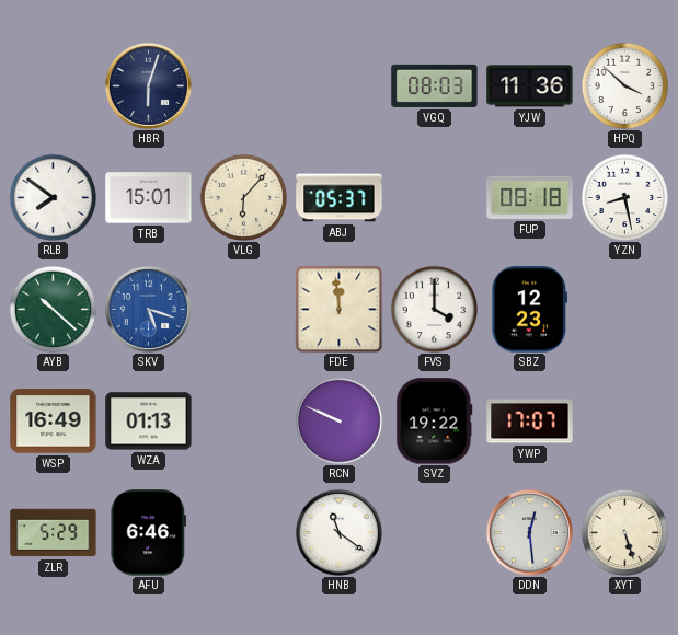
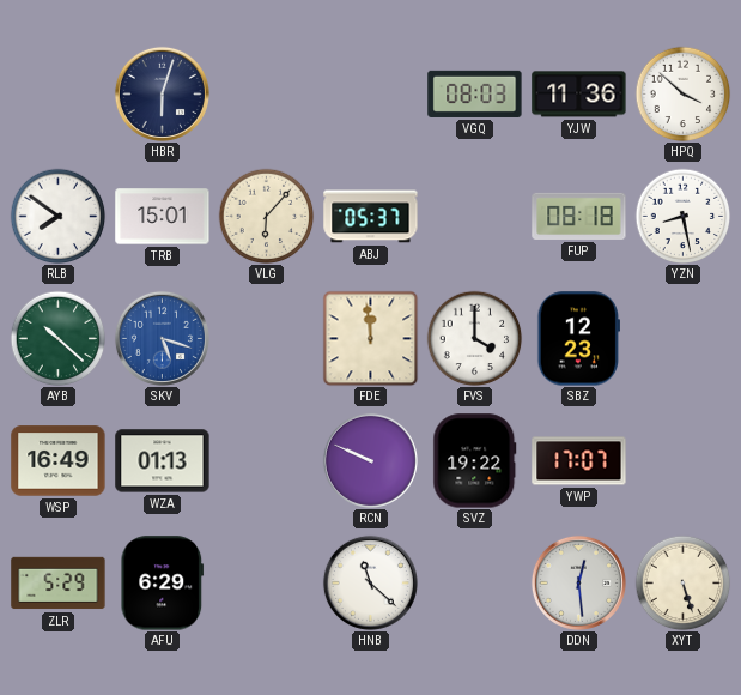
AFU: 6:46 -> 6:29
HNB: 11:21 -> 11:22
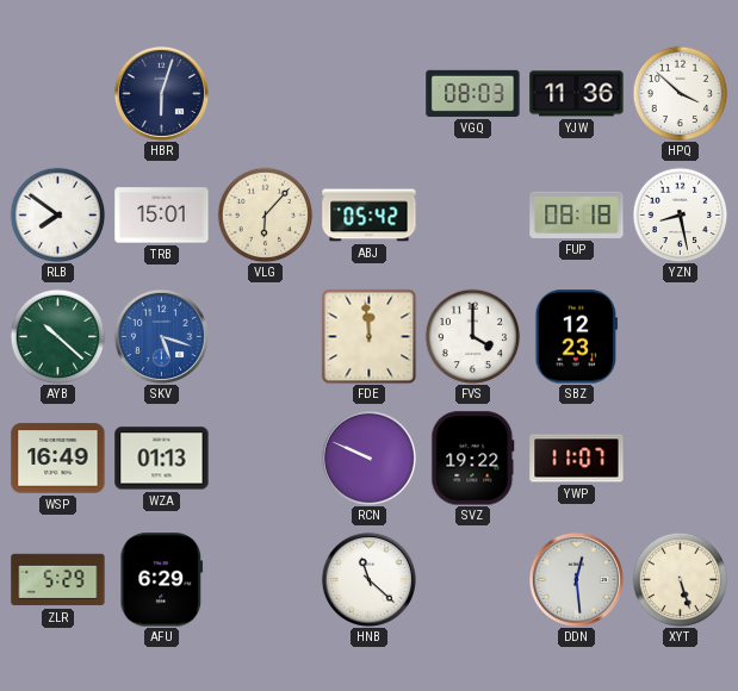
ABJ: 05:37 -> 05:42
YWP: 17:07 -> 11:07
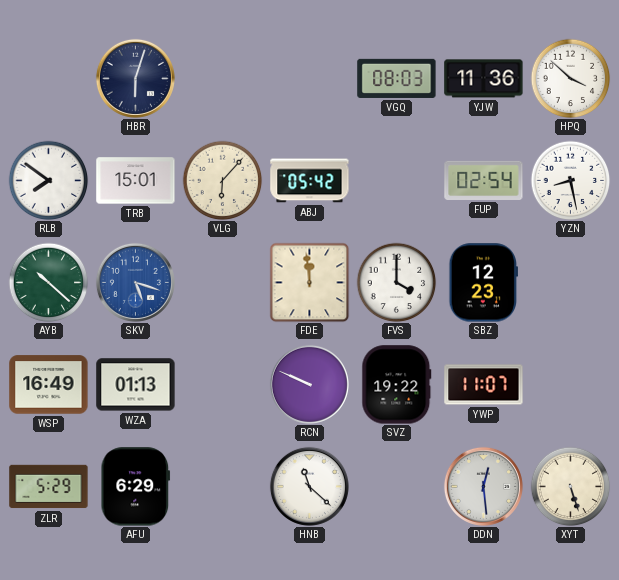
FUP: 08:18 -> 02:54
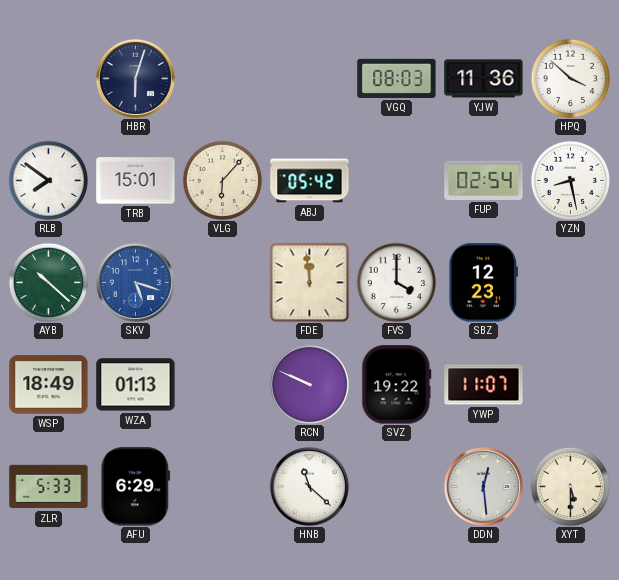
WSP: 16:49 -> 18:49
ZLR: 5:29 -> 5:33
XYT: 5:27 -> 5:30
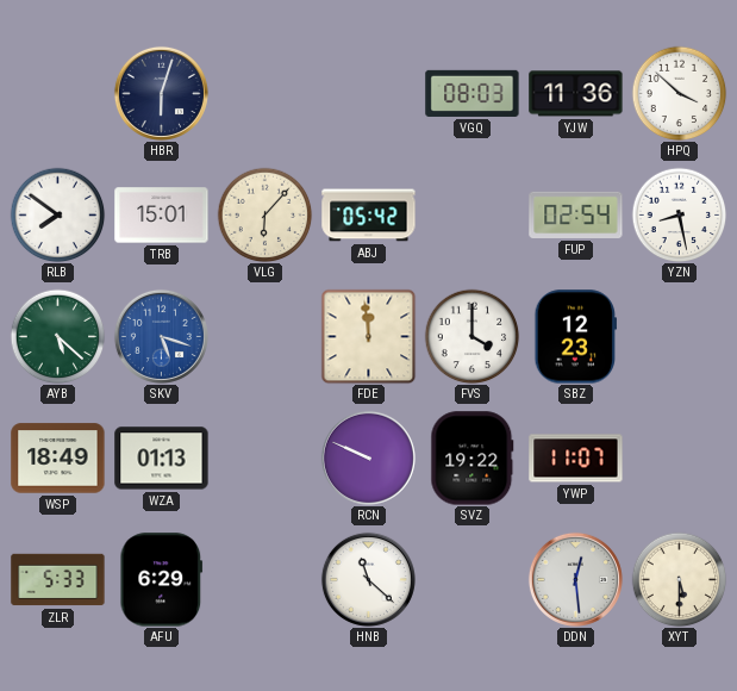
AYB: 10:22 -> 5:22
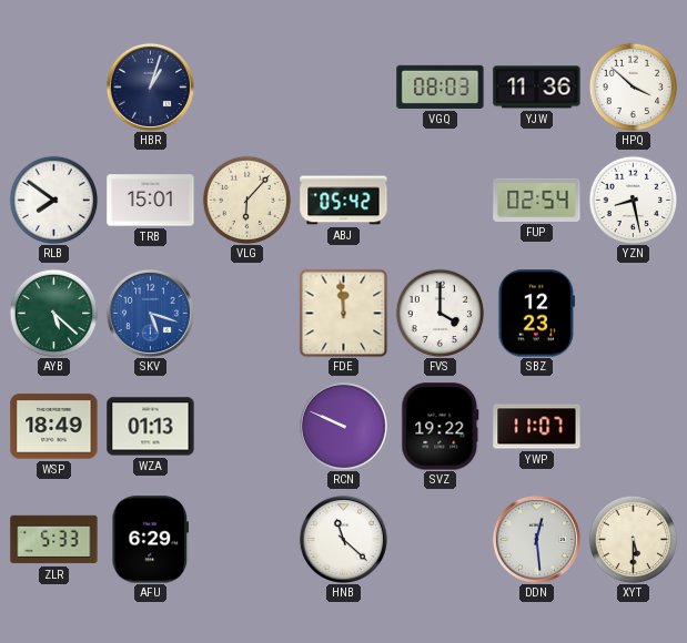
HBR: 6:03 -> 1:03
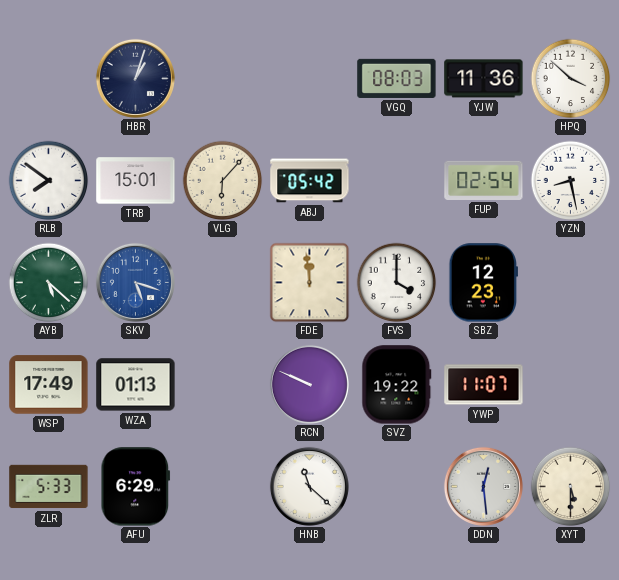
WSP: 18:49 -> 17:49
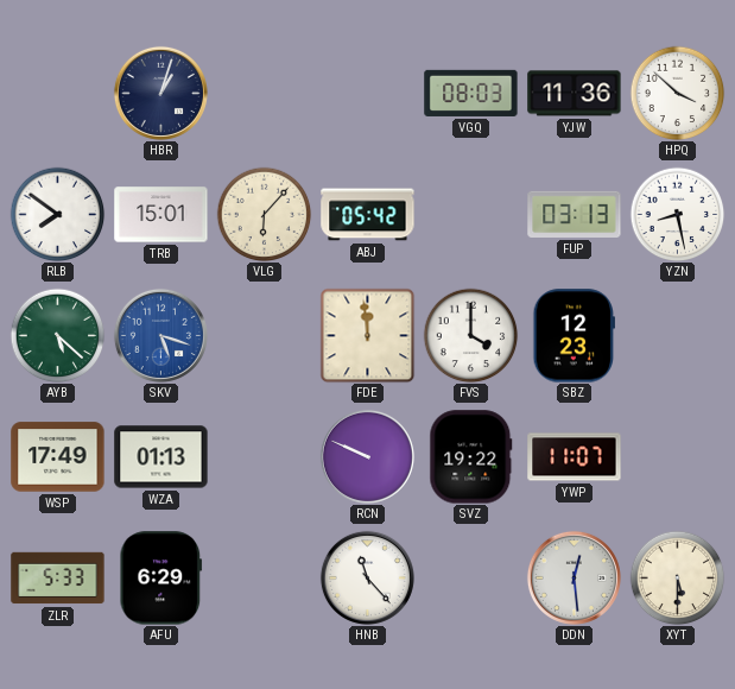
FUP: 02:54 -> 03:13
HNB: 11:22 -> 11:23
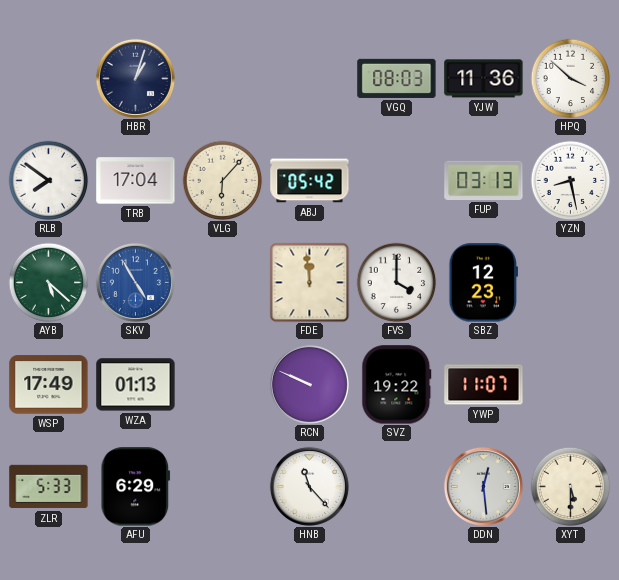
TRB: 15:01 -> 17:04
SKV: 5:18 -> 4:55
